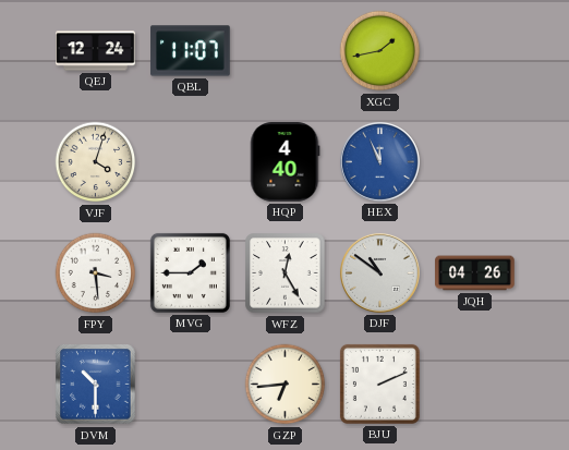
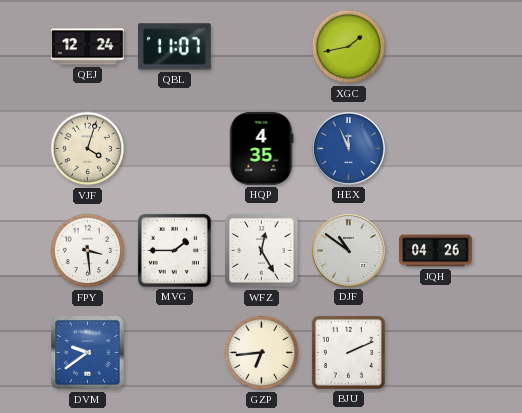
HQP: 4:40 -> 4:35
DVM: 10:30 -> 9:39
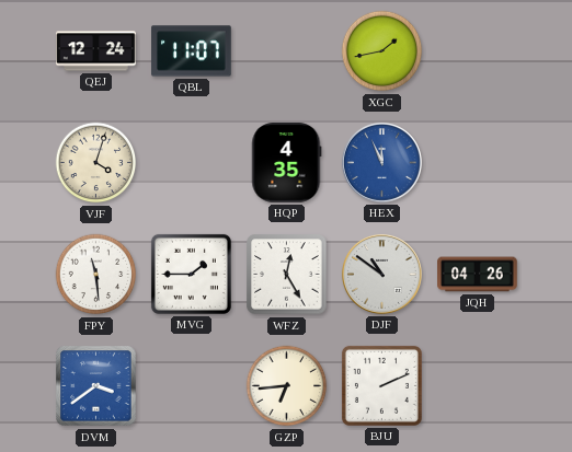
FPY: 3:29 -> 11:29
DVM: 9:39 -> 3:39
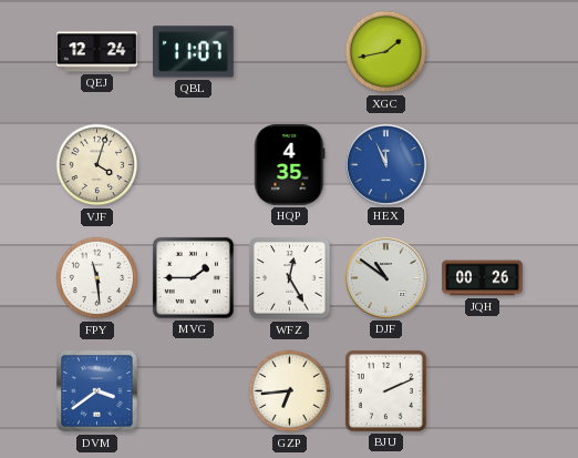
JQH: 04:26 -> 00:26
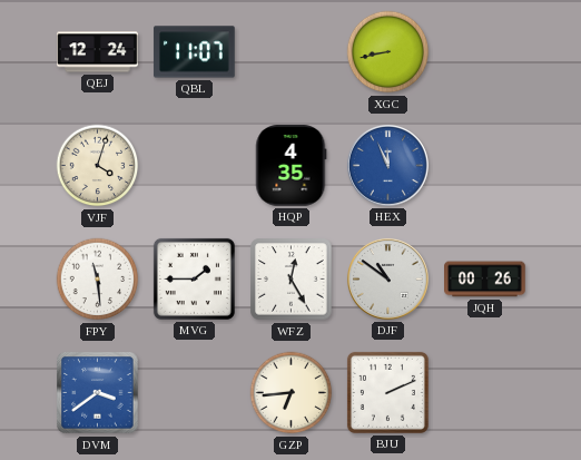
XGC: 1:43 -> 8:43
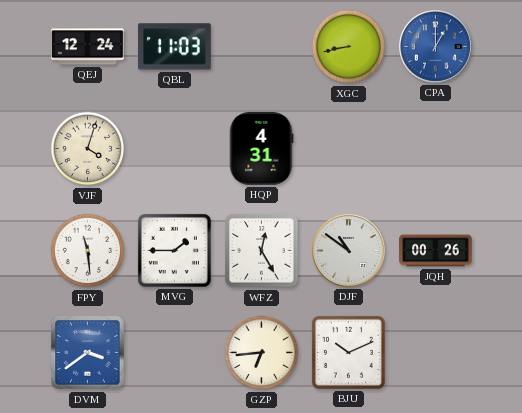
QBL: 11:07 -> 11:03
CPA: none -> 1:00
HQP: 4:35 -> 4:31
HEX: 11:56 -> none
BJU: 2:11 -> 10:11
